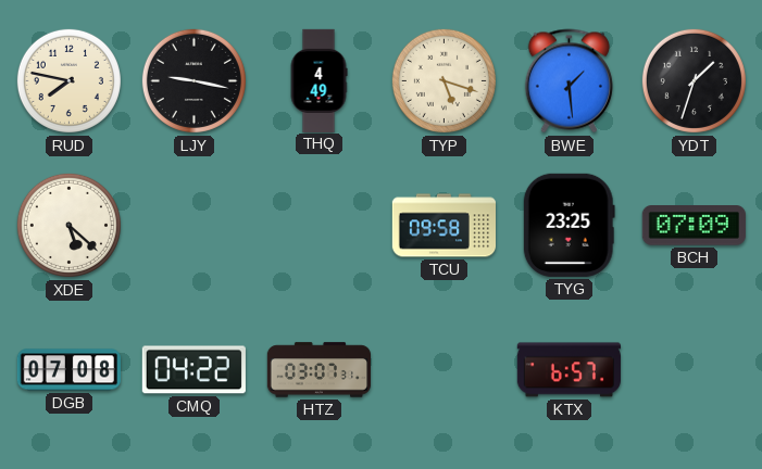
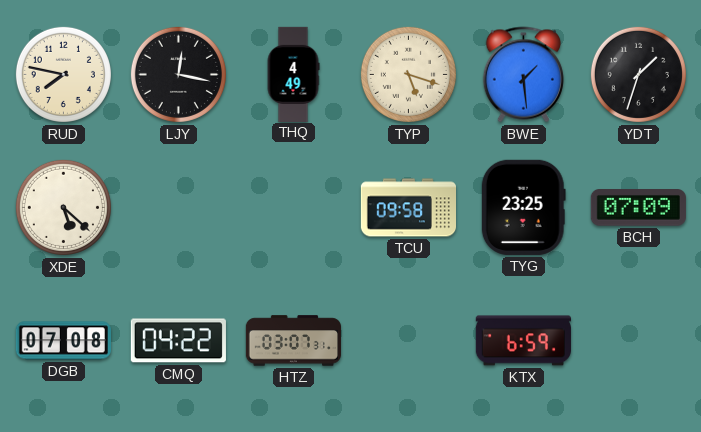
LJY: 9:17 -> 12:17
KTX: 6:57 -> 6:59
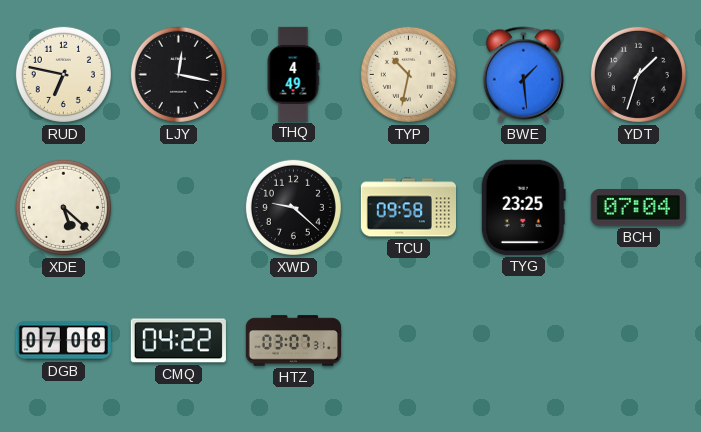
RUD: 7:47 -> 6:47
TYP: 5:18 -> 10:32
XWD: none -> 9:22
BCH: 07:09 -> 07:04
KTX: 6:59 -> none
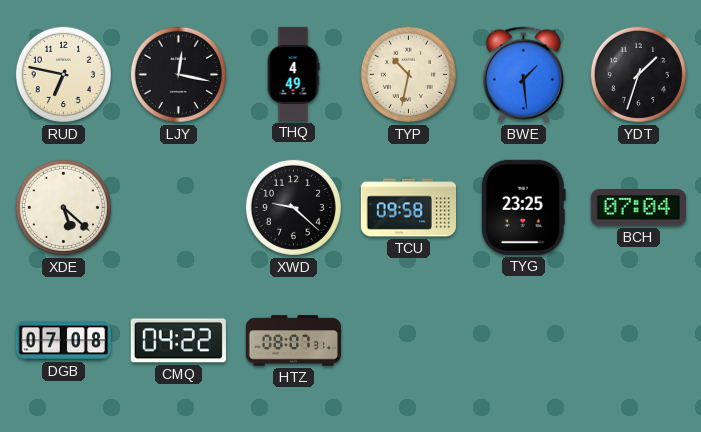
HTZ: 03:07 -> 08:07
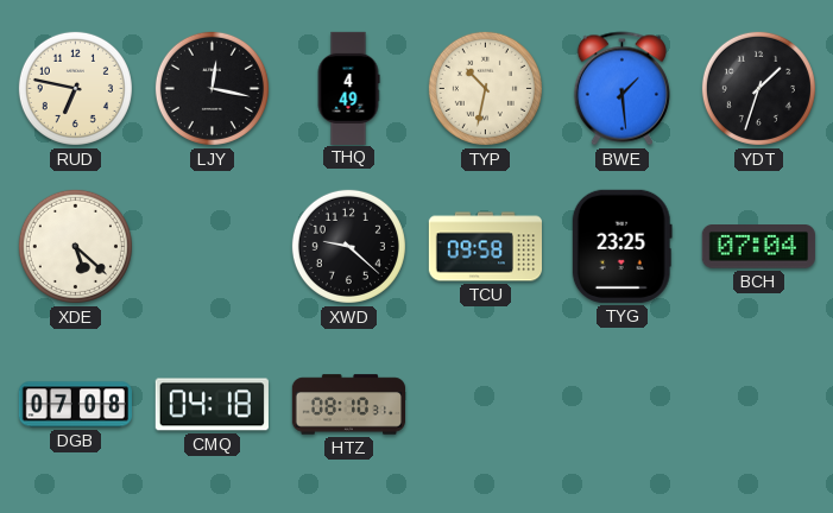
CMQ: 04:22 -> 04:18
HTZ: 08:07 -> 08:10
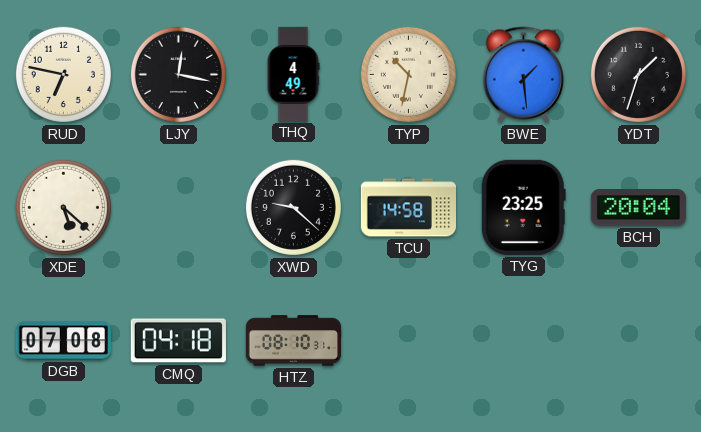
TCU: 09:58 -> 14:58
BCH: 07:04 -> 20:04
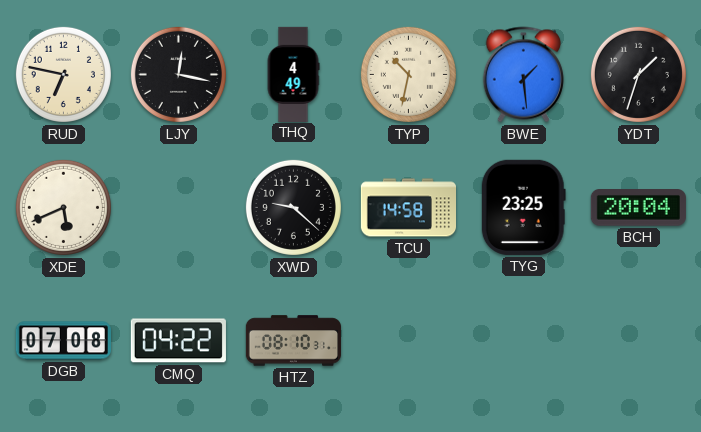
XDE: 5:22 -> 5:41
CMQ: 04:18 -> 04:22
